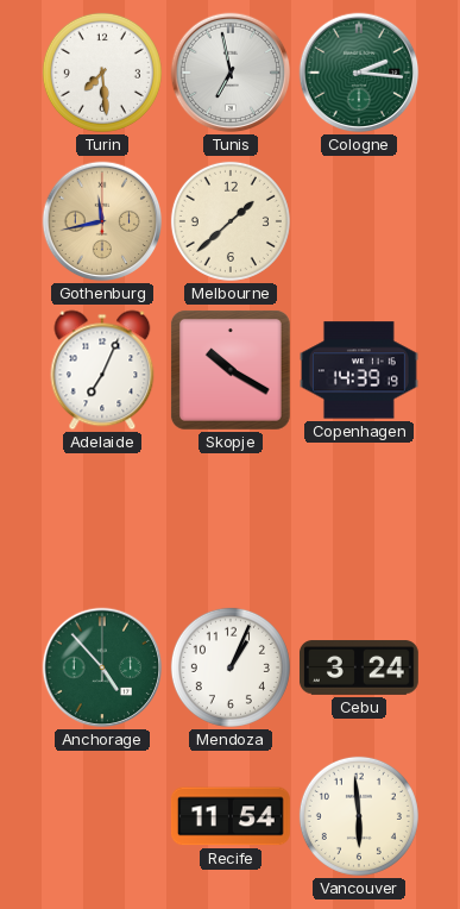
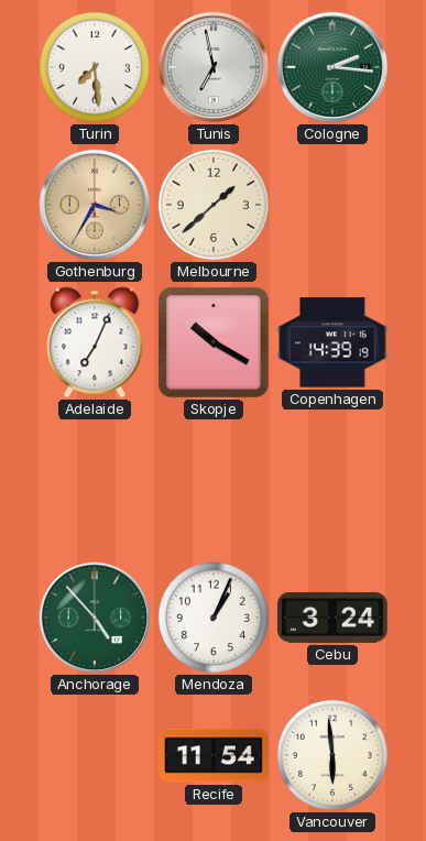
Gothenburg: 11:43 -> 3:35
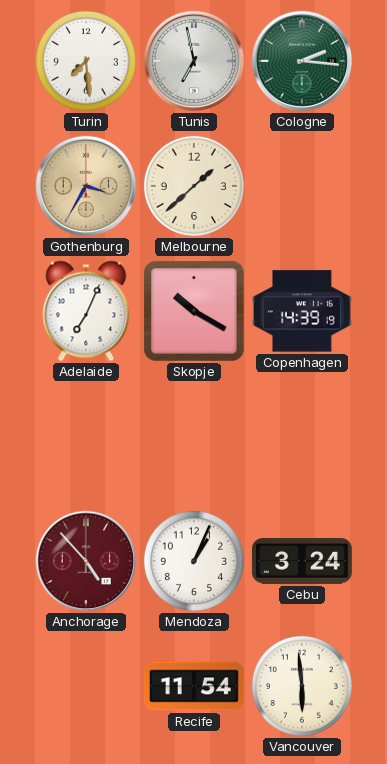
Anchorage dial: green -> burgundy
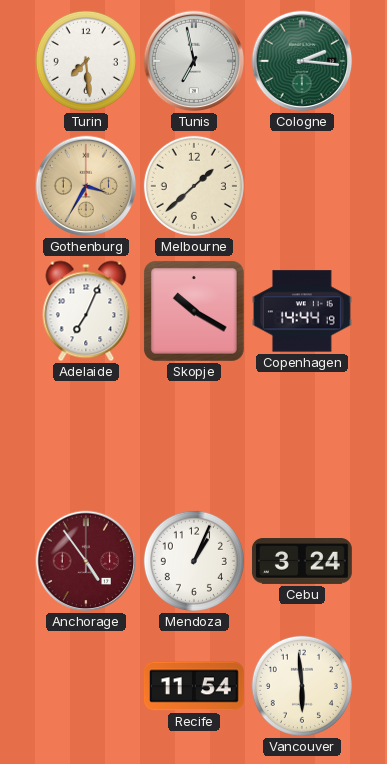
Copenhagen: 14:39 -> 14:44
Anchorage: 4:53 -> 4:54
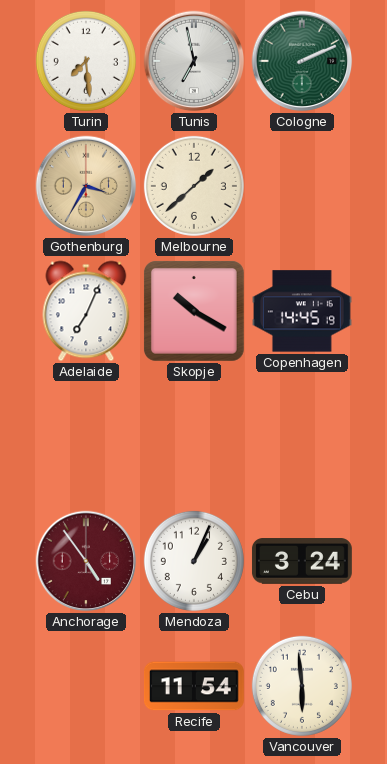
Cologne: 2:16 -> 2:11
Copenhagen: 14:44 -> 14:45
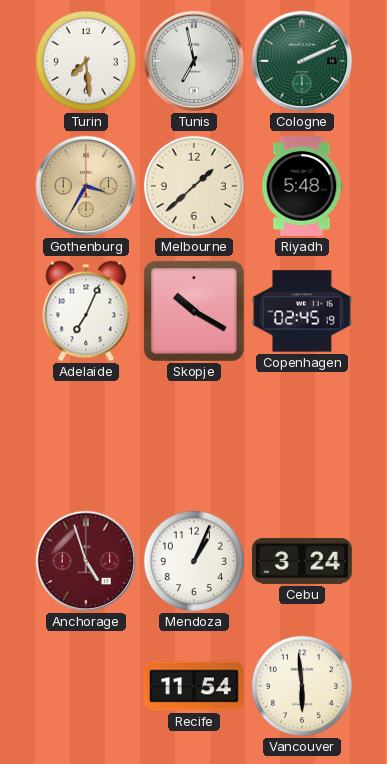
Riyadh: none -> 5:48
Copenhagen: 14:45 -> 02:45
Anchorage: 4:54 -> 4:57
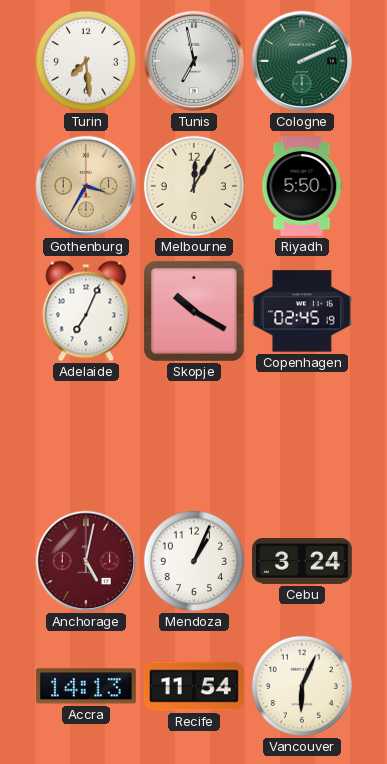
Melbourne: 1:38 -> 12:05
Riyadh: 5:48 -> 5:50
Anchorage: 4:57 -> 5:02
Accra: none -> 14:13
Vancouver: 5:59 -> 6:04
